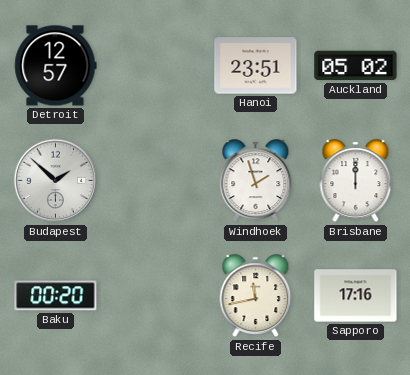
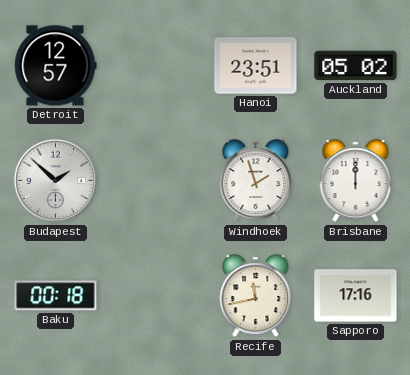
Baku: 00:20 -> 00:18
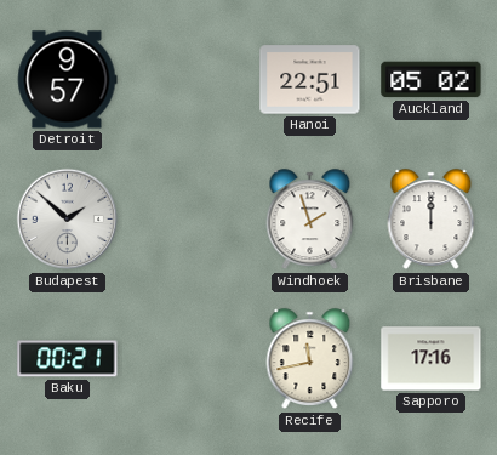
Detroit: 12:57 -> 9:57
Hanoi: 23:51 -> 22:51
Baku: 00:18 -> 00:21
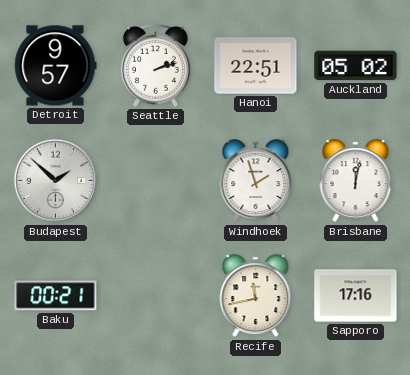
Seattle: none -> 2:12
Brisbane: 12:00 -> 12:02
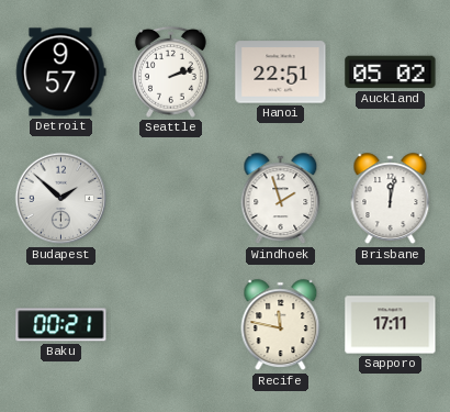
Recife: 11:43 -> 11:47
Sapporo: 17:16 -> 17:11
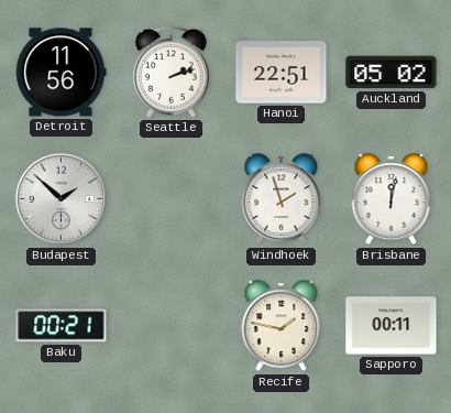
Detroit: 9:57 -> 11:56
Recife: 11:47 -> 1:47
Sapporo: 17:11 -> 00:11
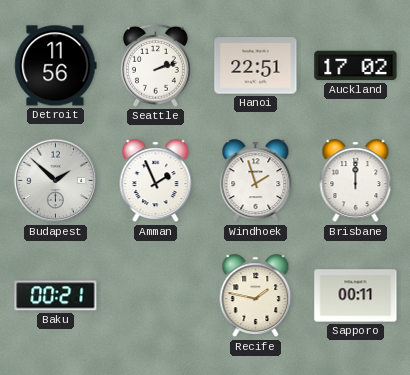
Auckland: 05:02 -> 17:02
Amman: none -> 1:56
Brisbane: 12:02 -> 12:00
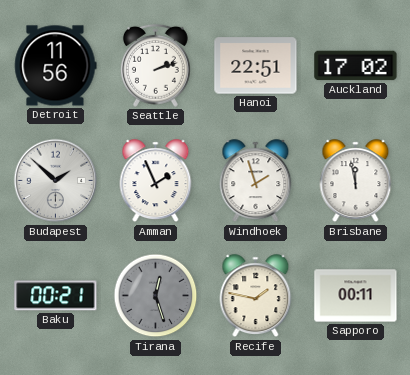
Brisbane: 12:00 -> 11:58
Tirana: none -> 12:27
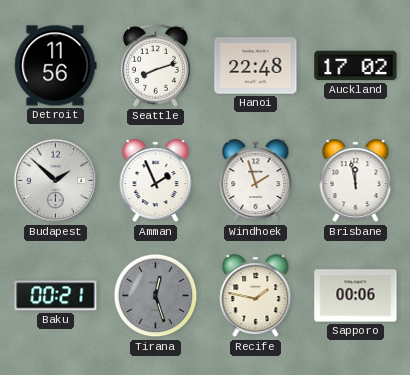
Seattle: 2:12 -> 8:12
Hanoi: 22:51 -> 22:48
Sapporo: 00:11 -> 00:06
